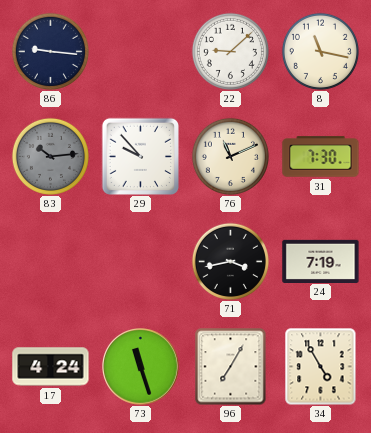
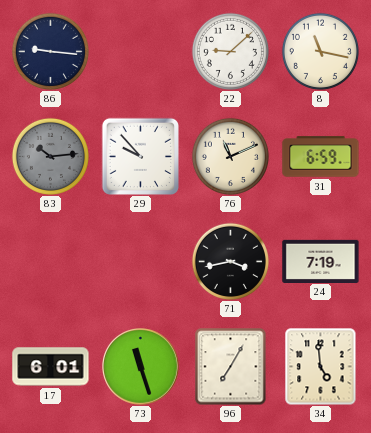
31: 7:30 -> 6:59
17: 4:24 -> 6:01
34: 4:55 -> 4:59
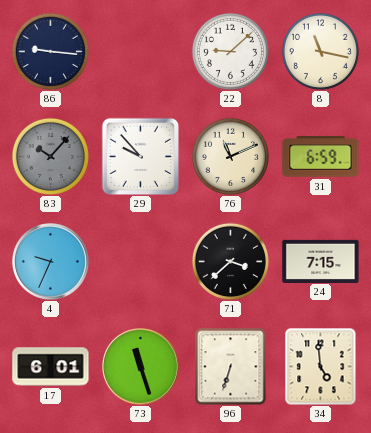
83: 10:14 -> 10:07
4: none -> 9:34
71: 3:43 -> 3:38
24: 7:19 -> 7:15
96: 7:05 -> 6:33
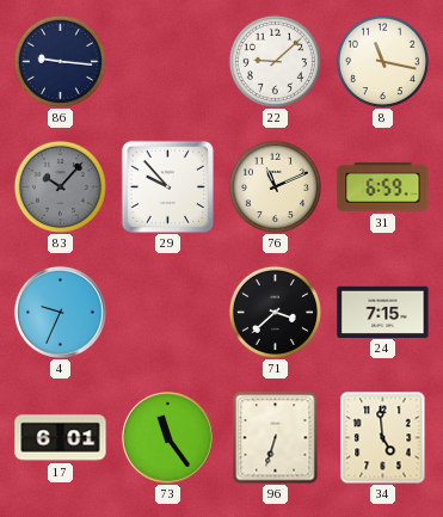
73: 11:27 -> 11:24
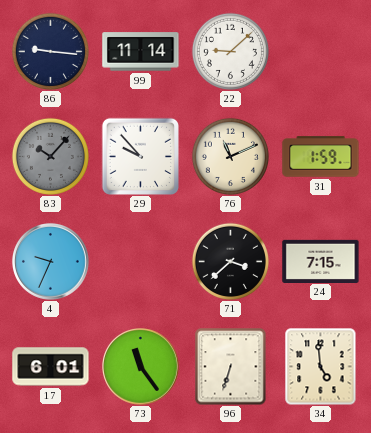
99: none -> 11:14
8: 11:17 -> none
31: 6:59 -> 1:59
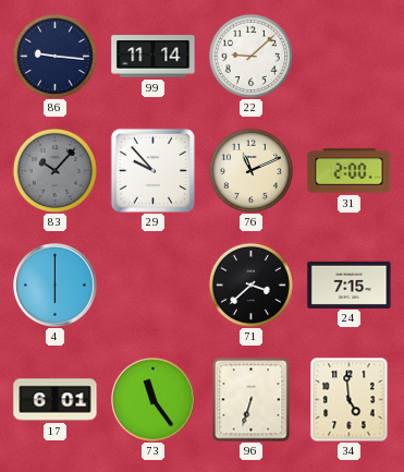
31: 1:59 -> 2:00
4: 9:34 -> 6:00
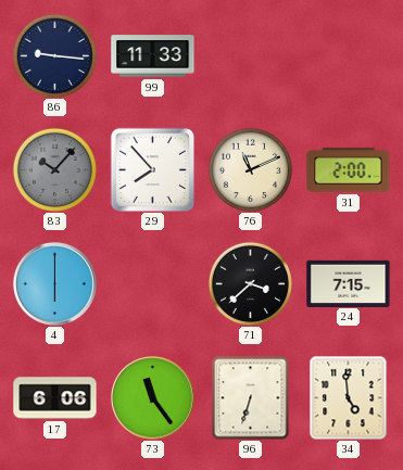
99: 11:14 -> 11:33
22: 9:08 -> none
29: 9:53 -> 7:53
17: 6:01 -> 6:06
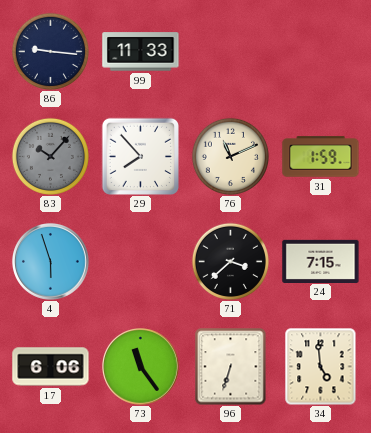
31: 2:00 -> 1:59
4: 6:00 -> 5:57
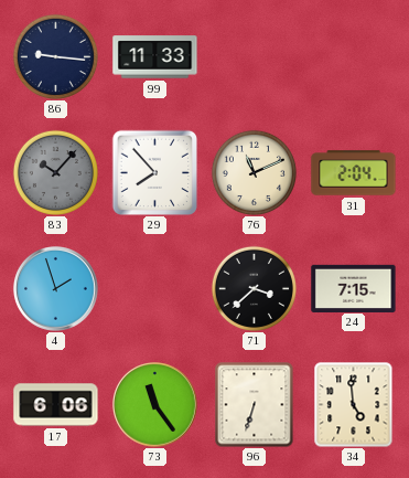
31: 1:59 -> 2:04
4: 5:57 -> 1:57
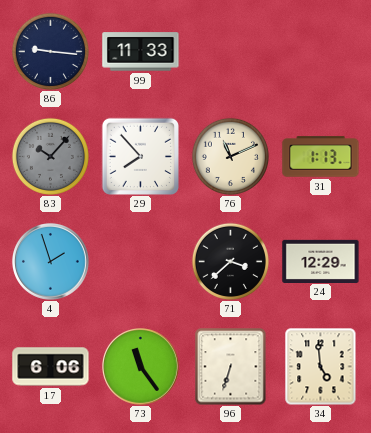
31: 2:04 -> 1:13
24: 7:15 -> 12:29
